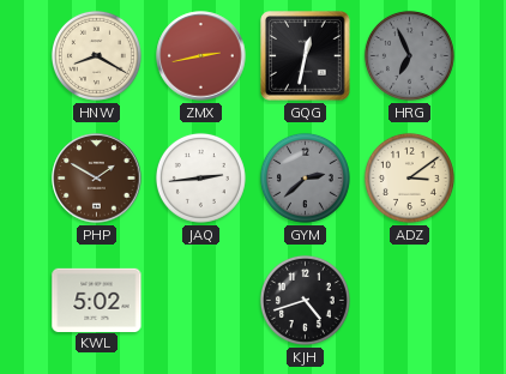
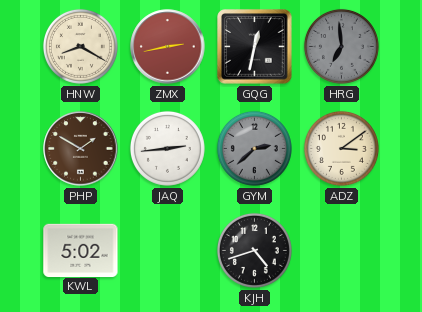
HRG: 6:56 -> 6:59
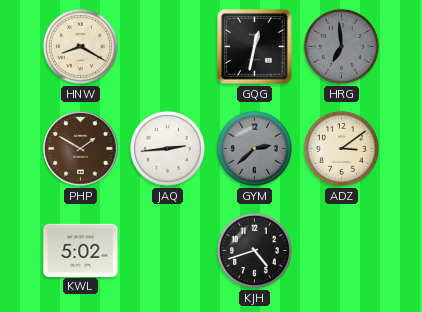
ZMX: 2:43 -> none
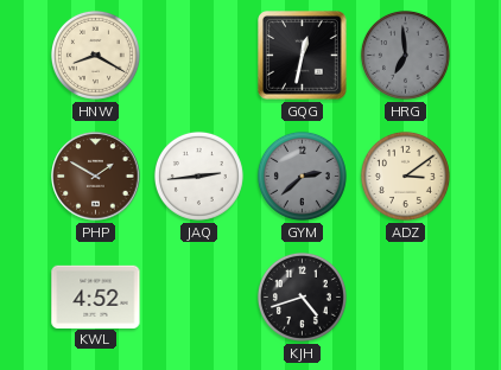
KWL: 5:02 -> 4:52
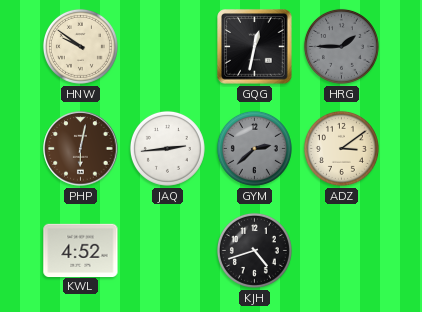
HNW: 8:20 -> 9:51
HRG: 6:59 -> 1:45
PHP: 1:50 -> 6:02
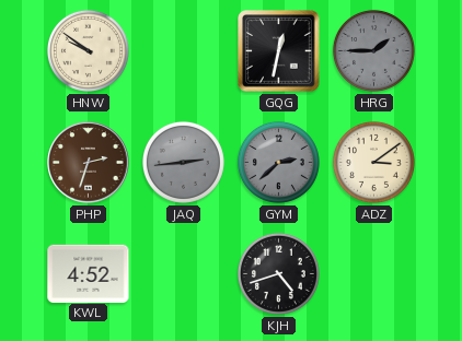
PHP: 6:02 -> 2:33
JAQ dial: white -> grey
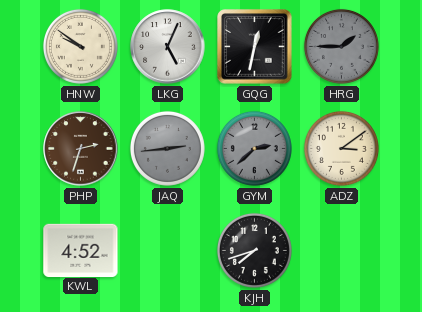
LKG: none -> 5:04
KJH: 4:42 -> 7:42
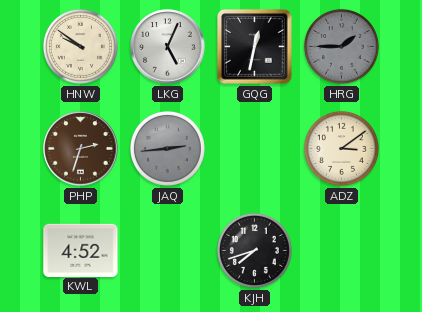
GYM: 2:38 -> none
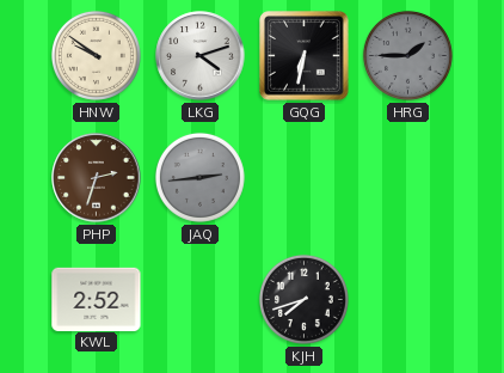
LKG: 5:04 -> 4:12
GQG: 12:32 -> 6:32
ADZ: 3:09 -> none
KWL: 4:52 -> 2:52
